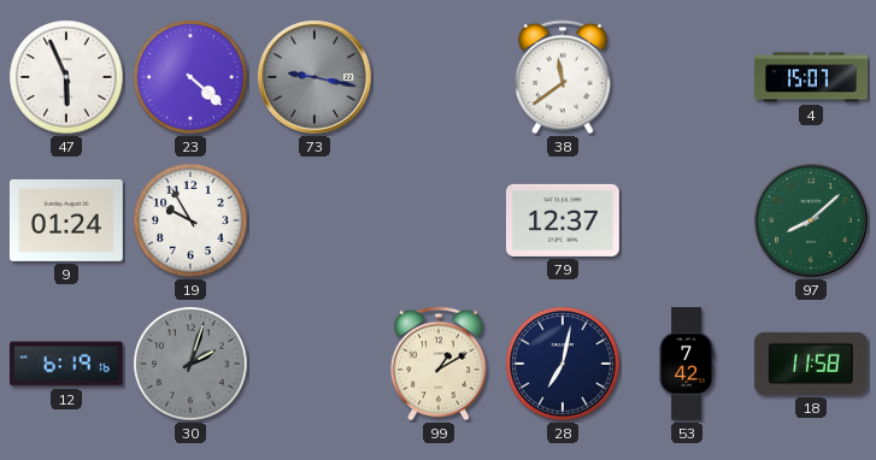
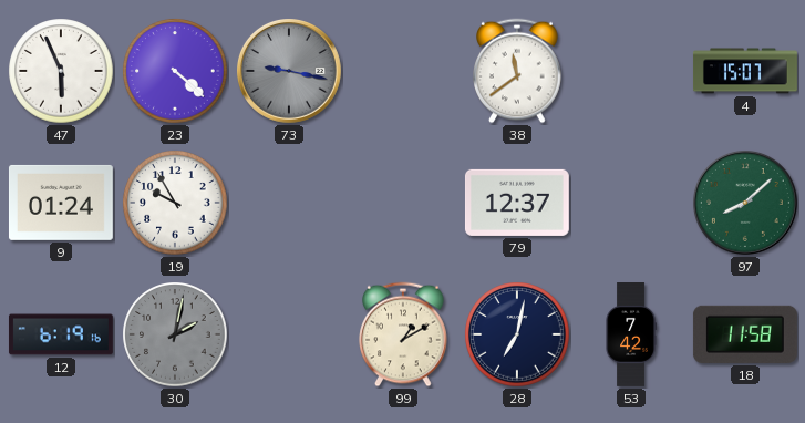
30: 2:03 -> 2:02
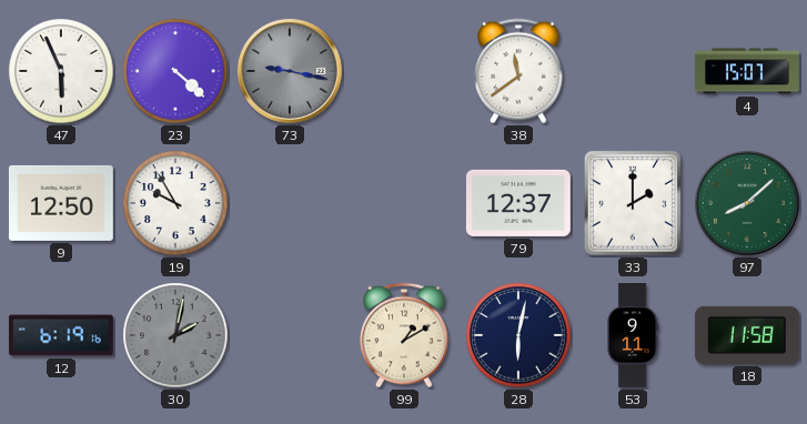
9: 01:24 -> 12:50
33: none -> 2:00
28: 7:02 -> 6:02
53: 7:42 -> 9:11
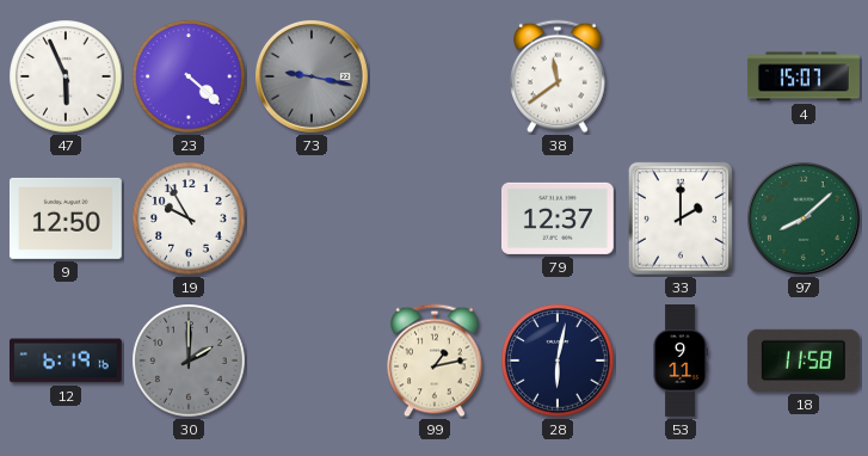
30: 2:02 -> 2:00
99: 1:10 -> 1:13
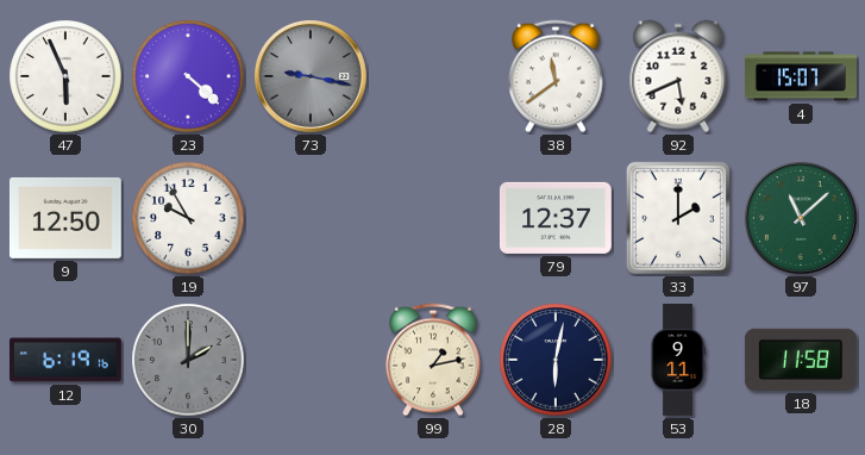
92: none -> 5:41
97: 8:08 -> 11:08
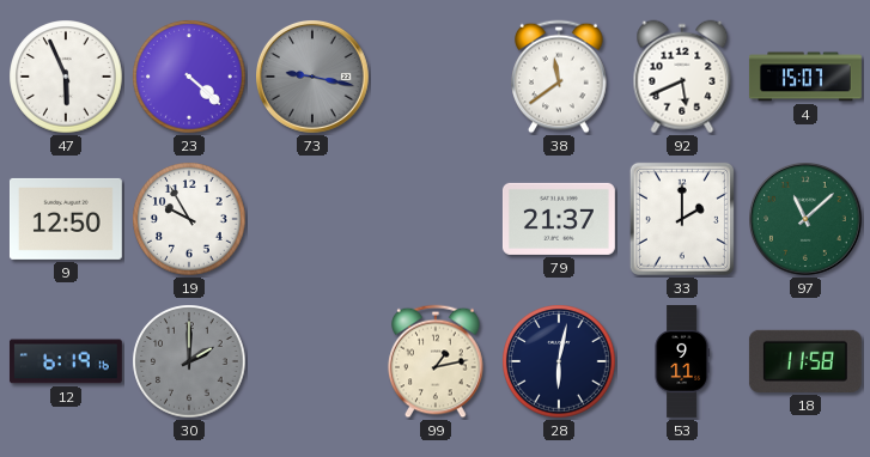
79: 12:37 -> 21:37
